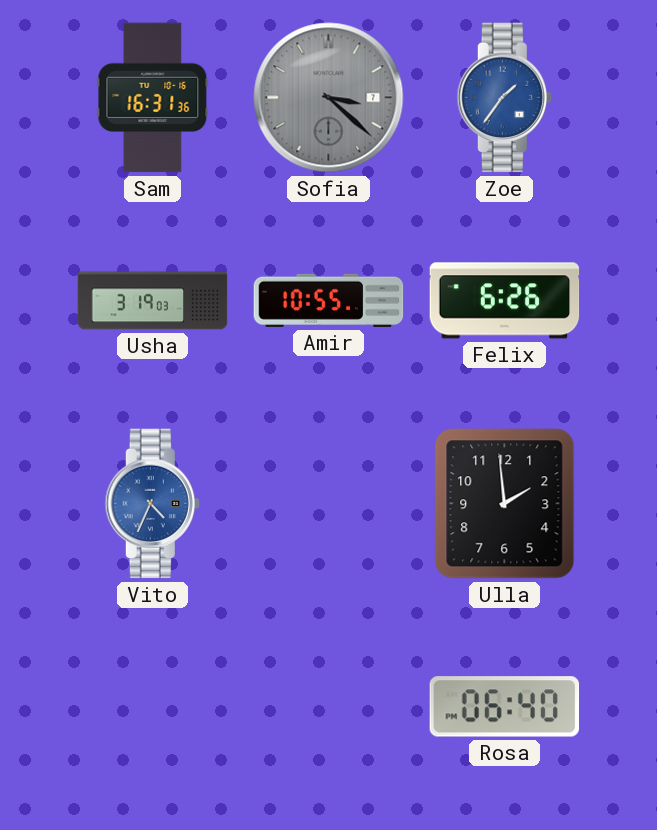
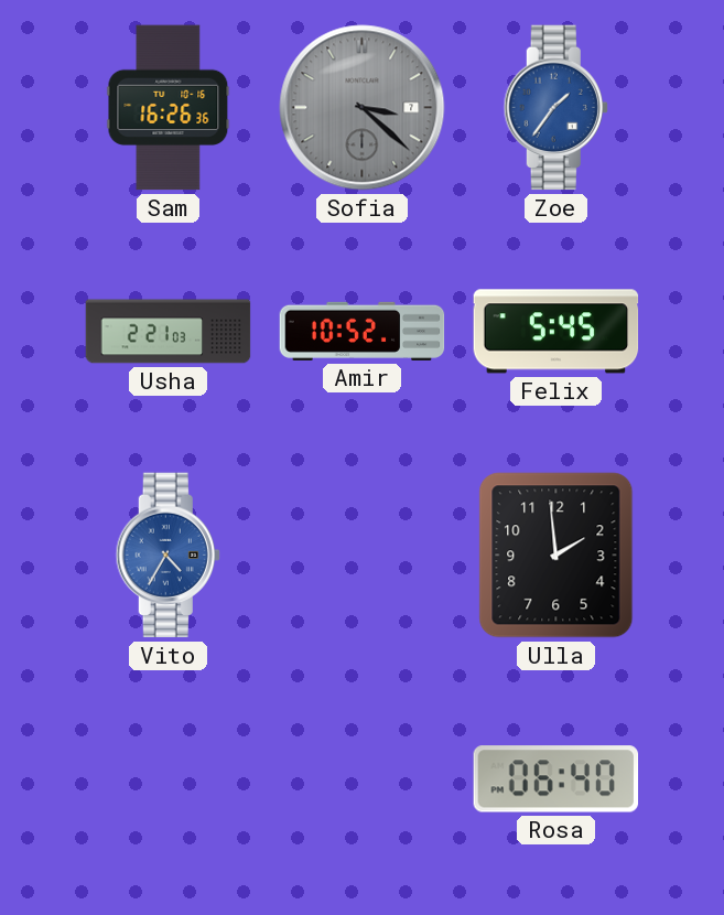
Sam: 16:31 -> 16:26
Usha: 3:19 -> 2:21
Amir: 10:55 -> 10:52
Felix: 6:26 -> 5:45
Vito: 4:34 -> 4:35
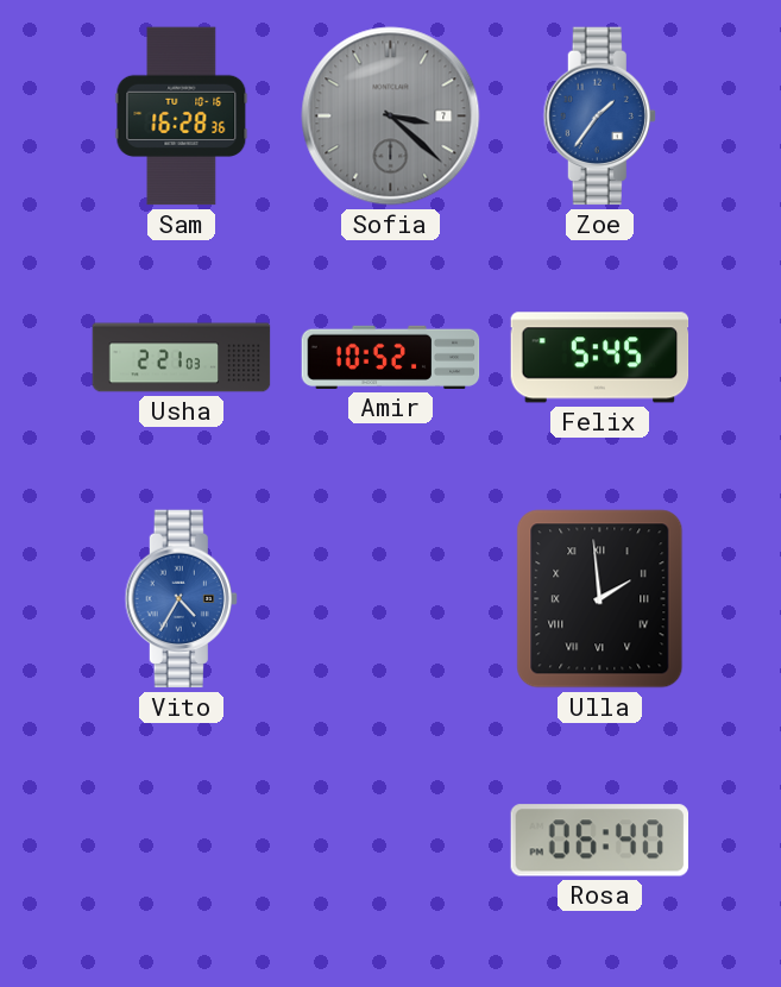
Sam: 16:26 -> 16:28
Ulla numerals: Arabic -> Roman
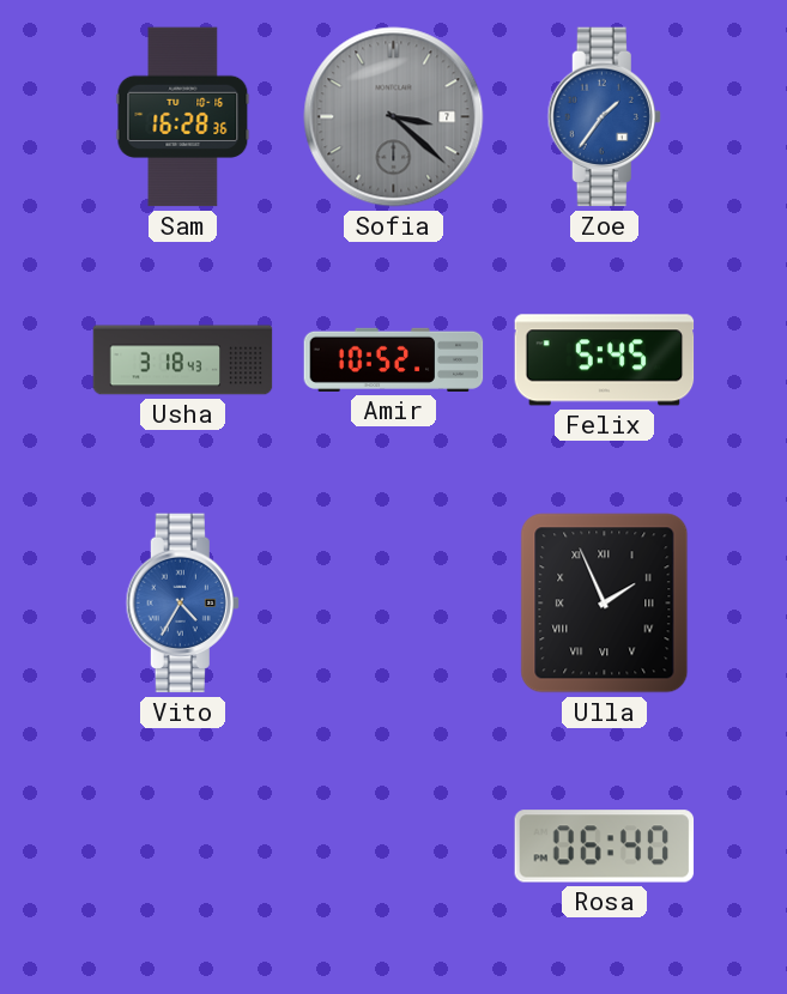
Usha: 2:21 -> 3:18
Ulla: 1:59 -> 1:56
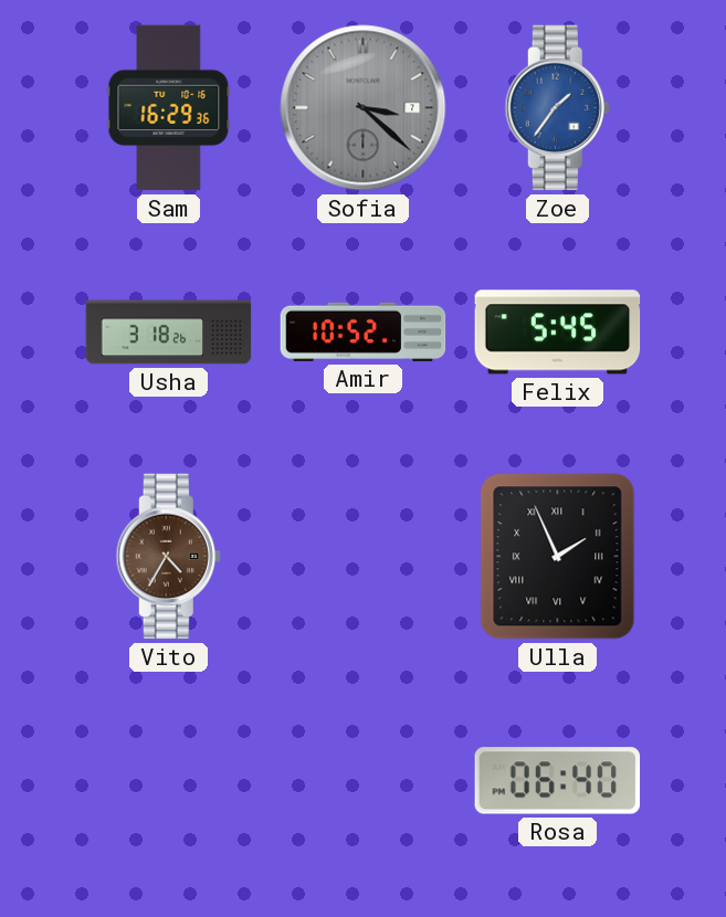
Sam: 16:28 -> 16:29
Usha: 3:18:43 -> 3:18:26
Vito dial: blue -> brown
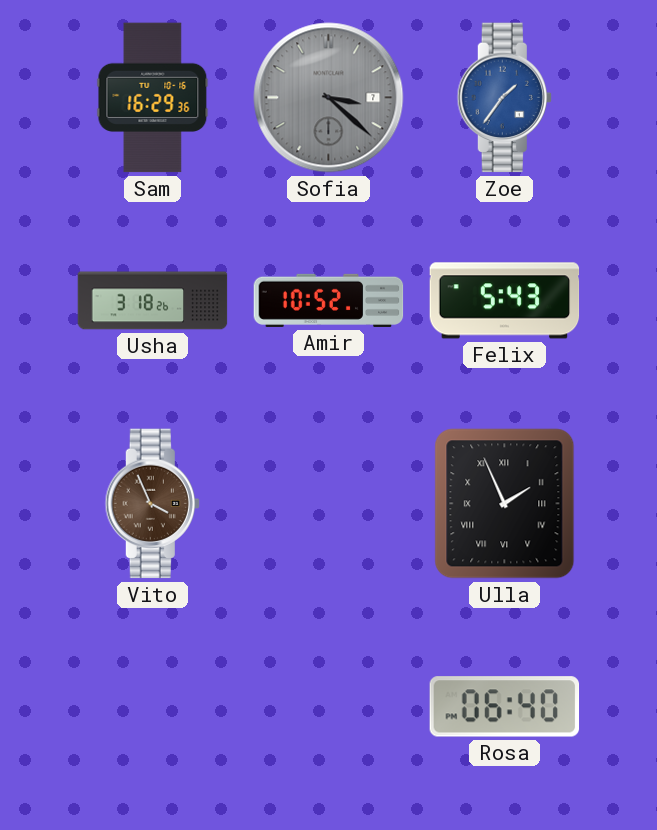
Felix: 5:45 -> 5:43
Vito: 4:35 -> 3:56
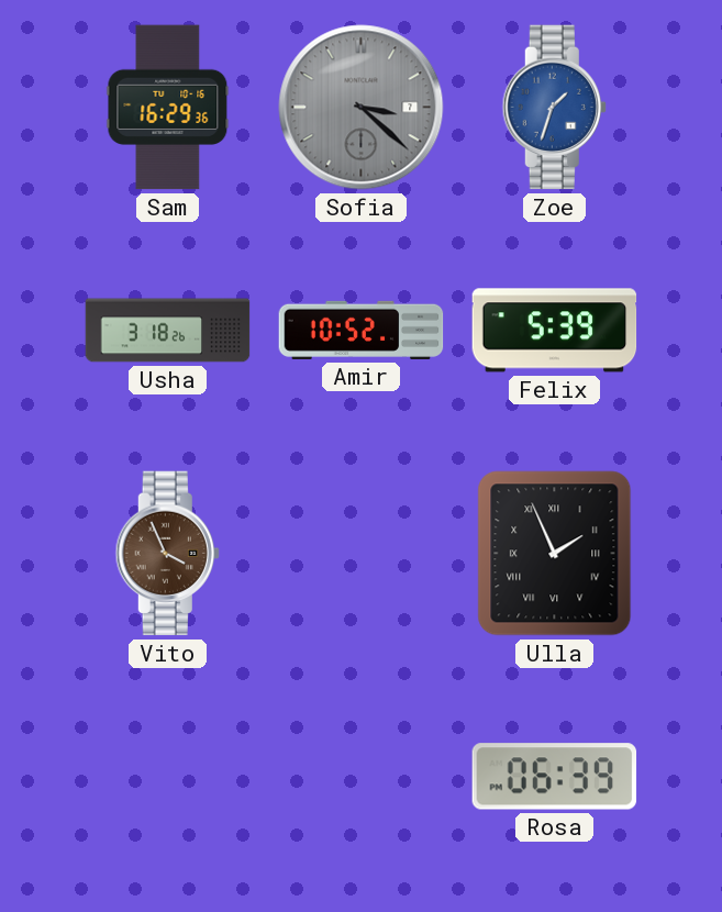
Zoe: 1:36 -> 1:33
Felix: 5:43 -> 5:39
Rosa: 06:40 -> 06:39
